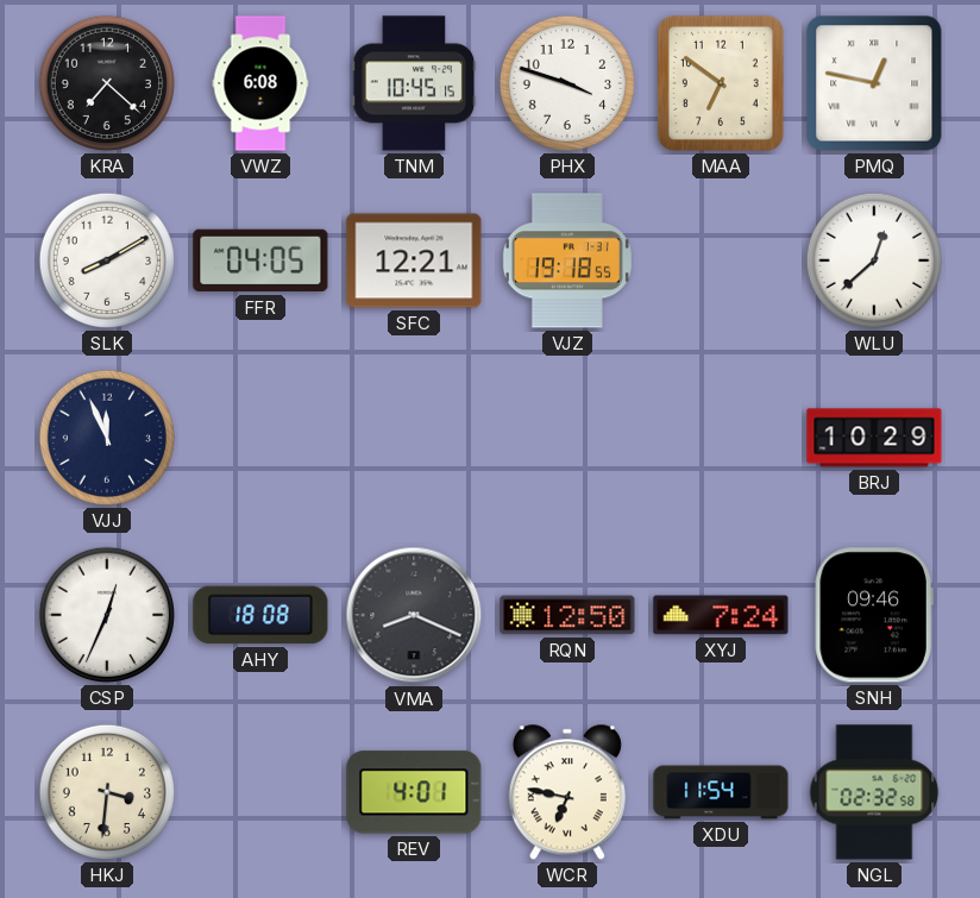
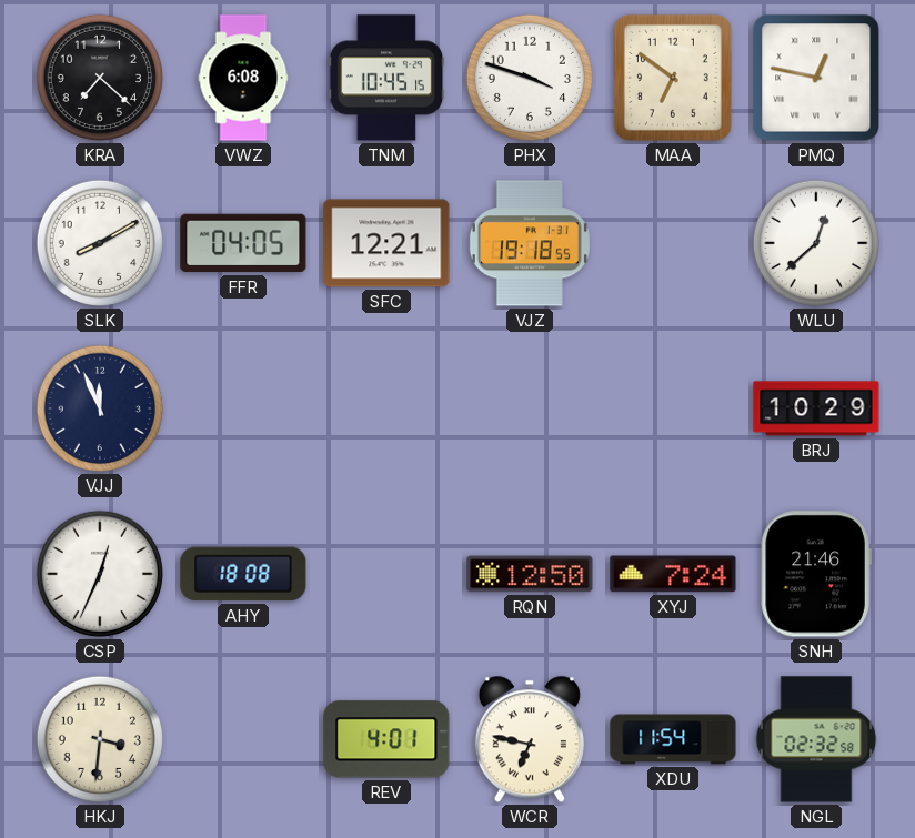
VMA: 8:19 -> none
SNH: 09:46 -> 21:46
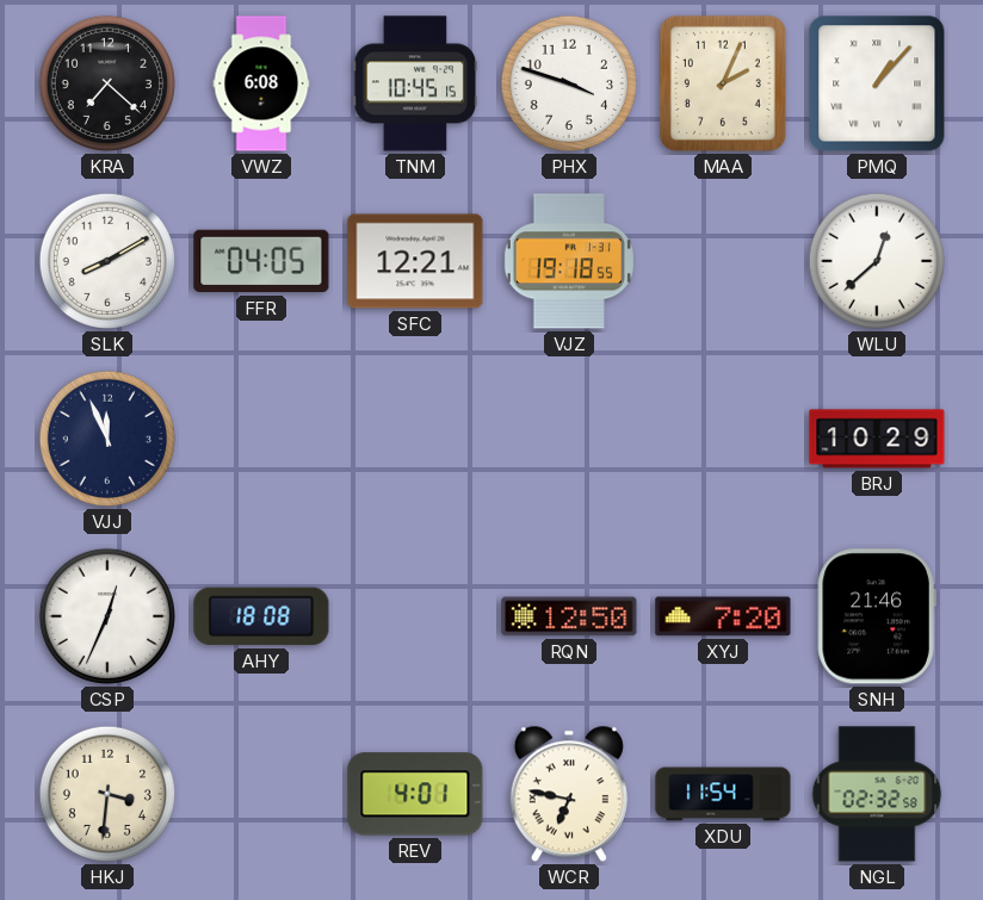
MAA: 6:51 -> 2:04
PMQ: 12:47 -> 1:07
XYJ: 7:24 -> 7:20
